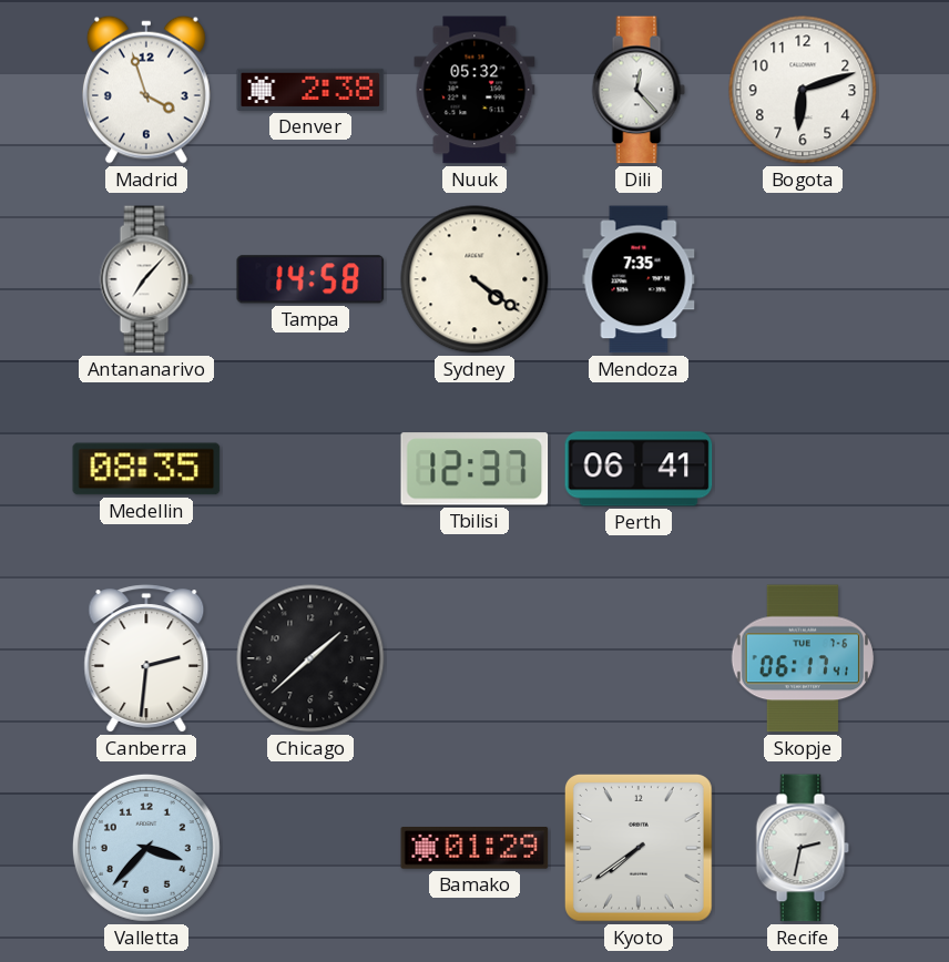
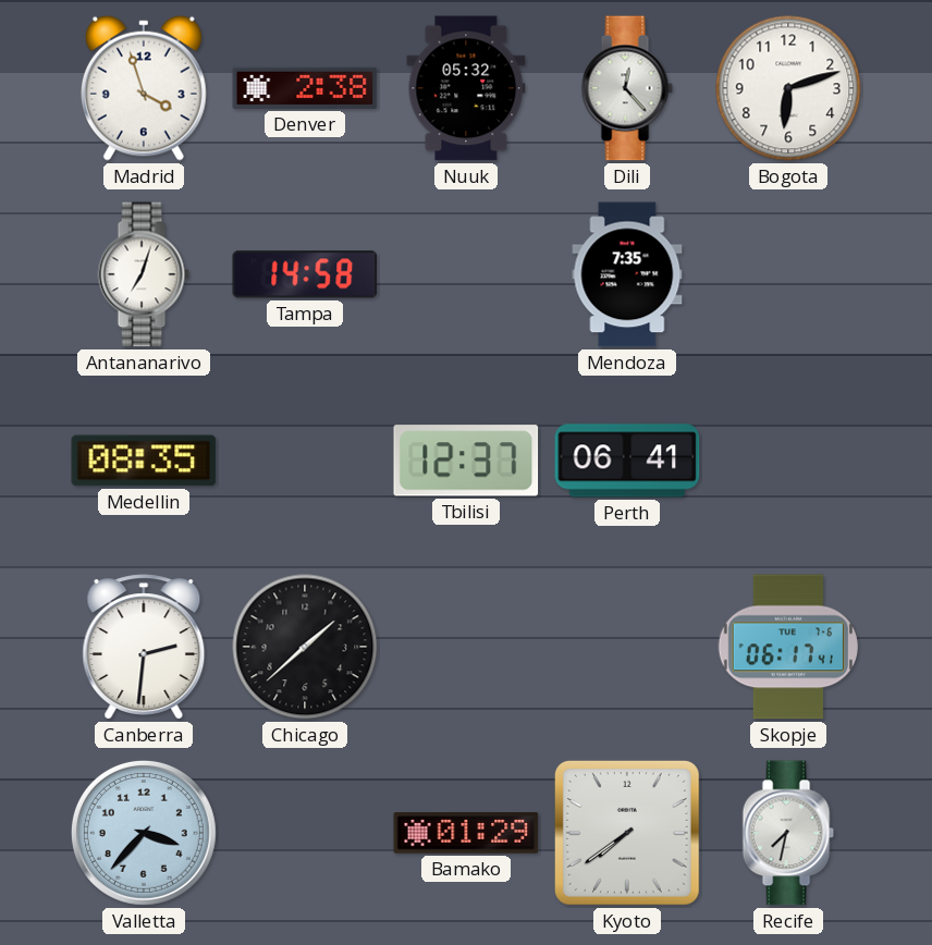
Antananarivo: 7:07 -> 7:03
Sydney: 4:21 -> none
Recife: 2:32 -> 7:32
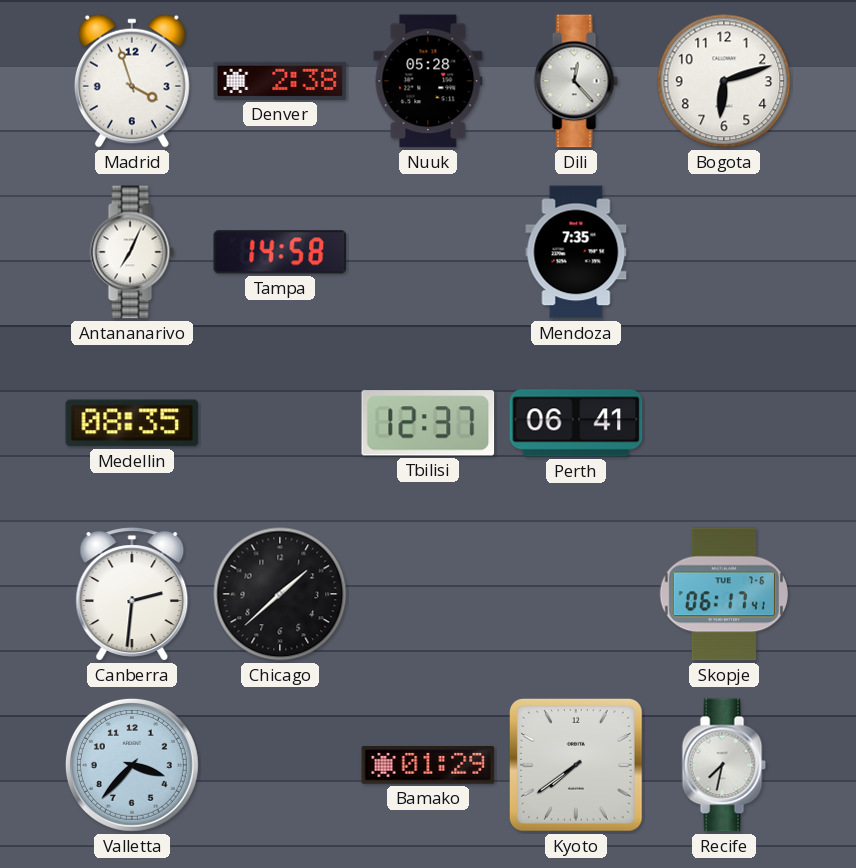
Nuuk: 05:32 -> 05:28
Antananarivo: 7:03 -> 7:04
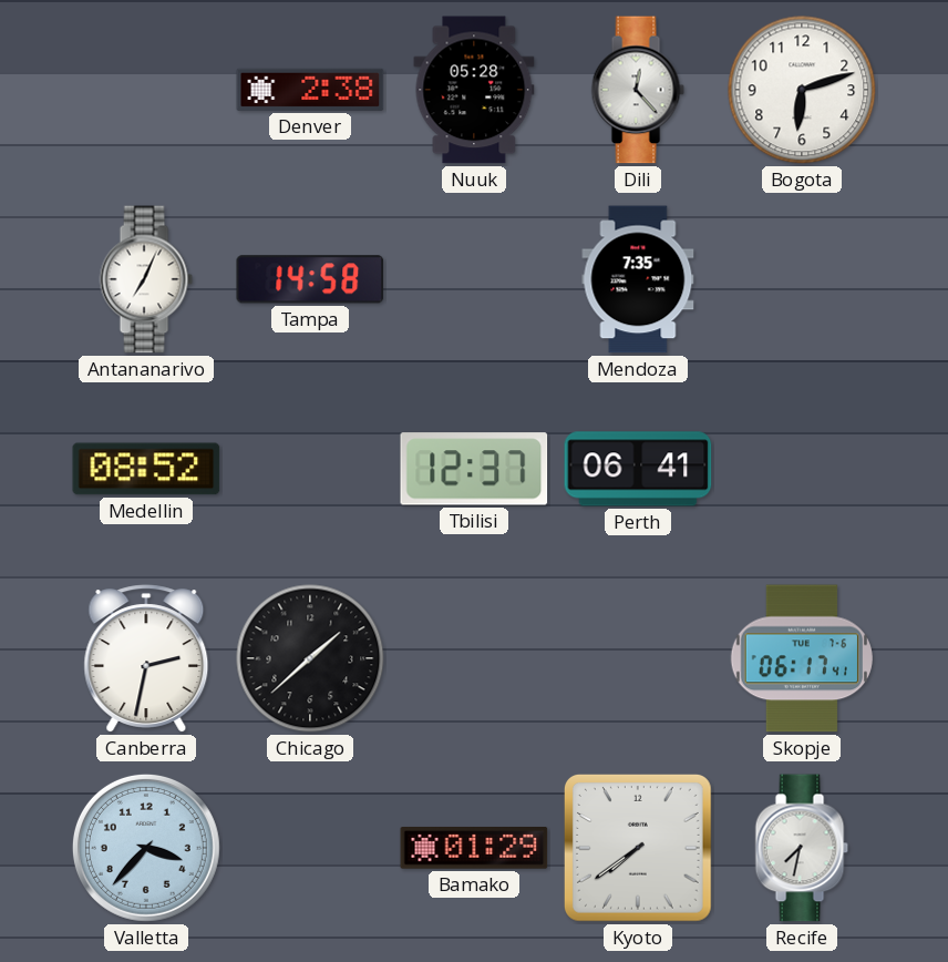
Madrid: 3:57 -> none
Medellin: 08:35 -> 08:52
Canberra: 2:31 -> 2:32
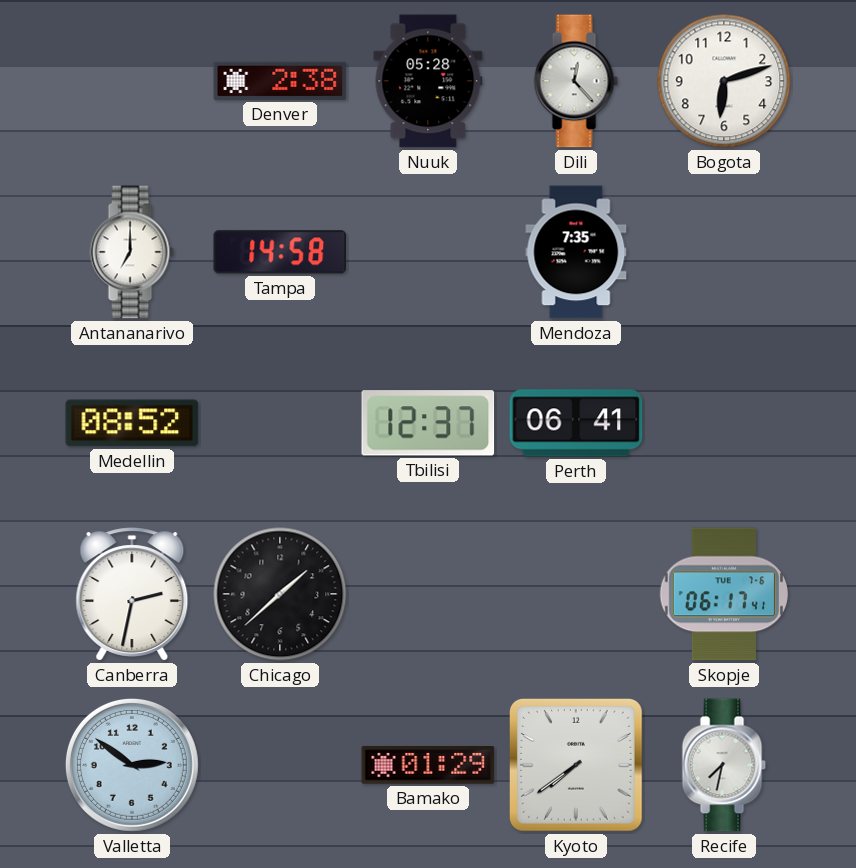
Antananarivo: 7:04 -> 7:00
Valletta: 3:37 -> 2:51
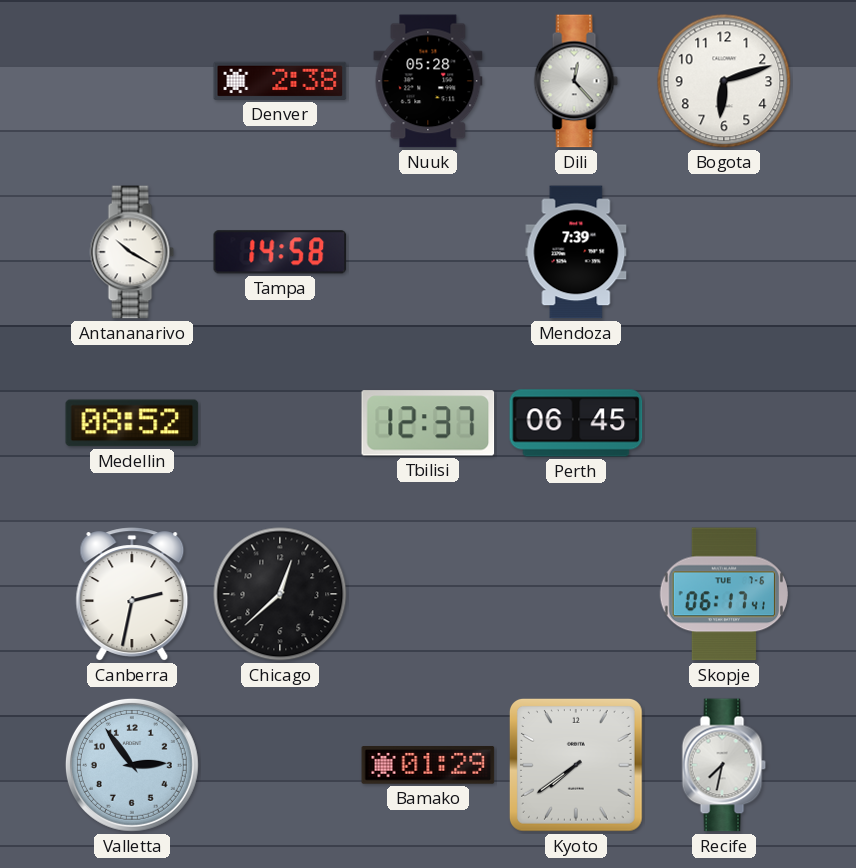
Antananarivo: 7:00 -> 10:20
Mendoza: 7:35 -> 7:39
Perth: 06:41 -> 06:45
Chicago: 1:38 -> 12:38
Valletta: 2:51 -> 2:54
